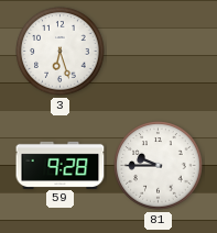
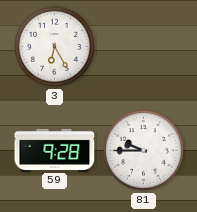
3: 6:27 -> 6:25
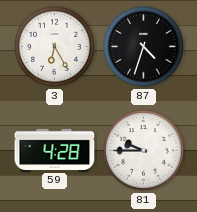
87: none -> 4:33
59: 9:28 -> 4:28
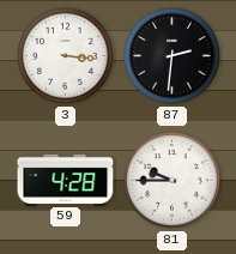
3: 6:25 -> 3:16
87: 4:33 -> 2:31
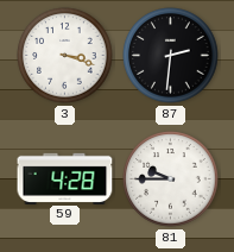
3: 3:16 -> 3:18
